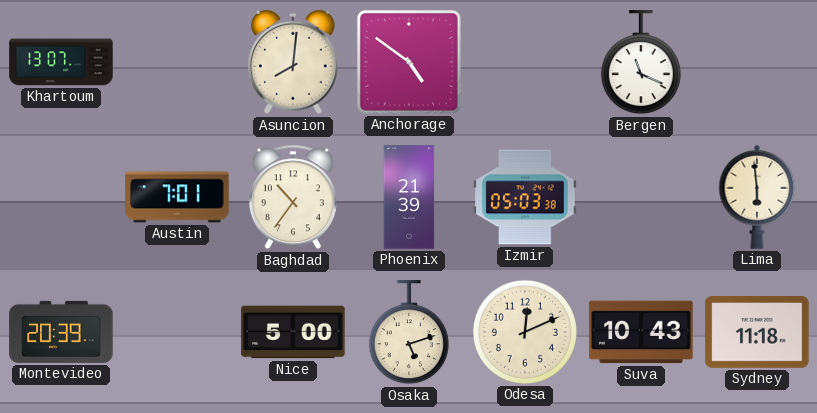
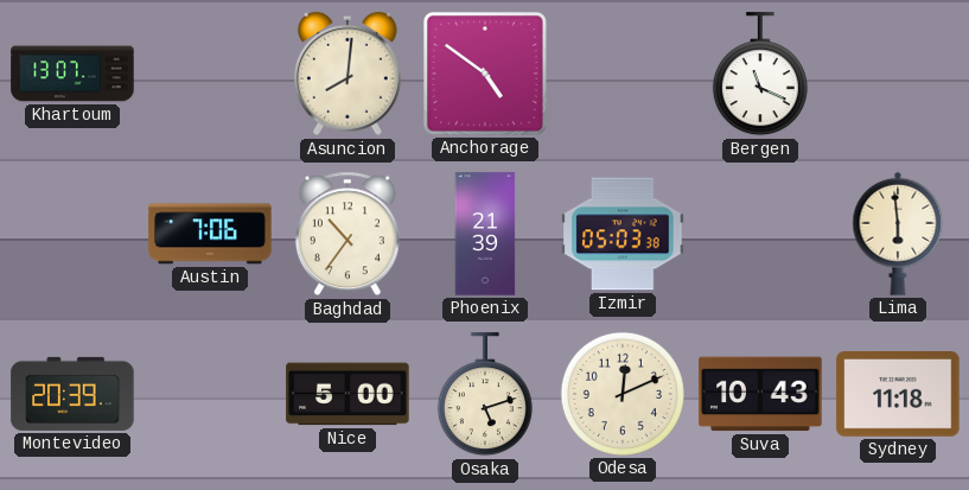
Austin: 7:01 -> 7:06
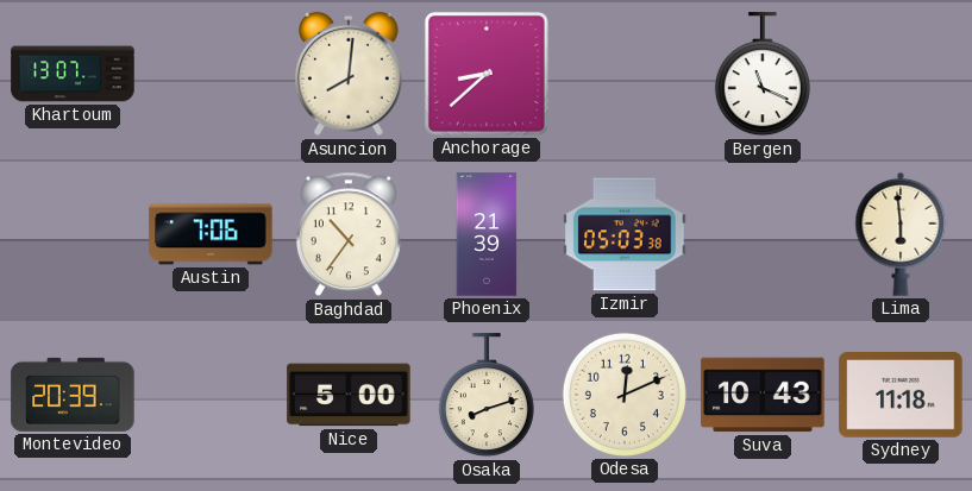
Anchorage: 4:51 -> 8:38
Osaka: 5:12 -> 8:12
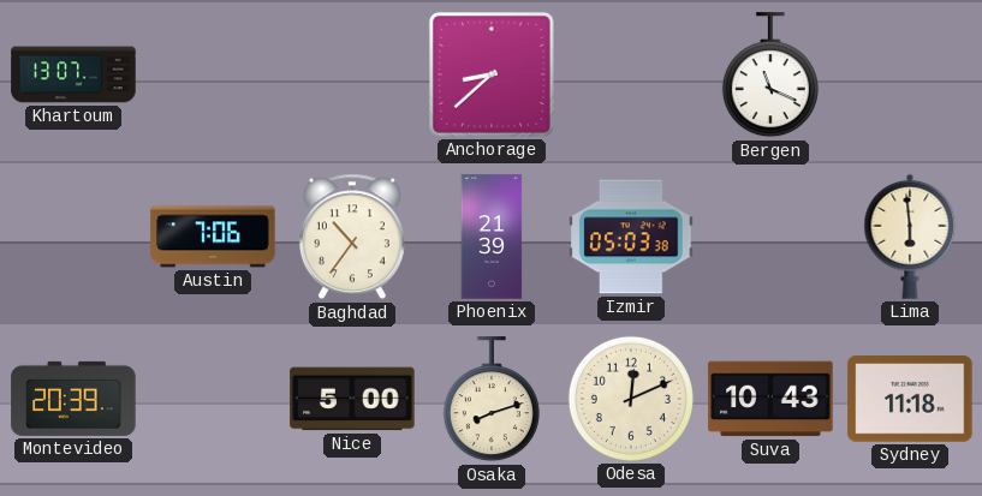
Asuncion: 8:01 -> none
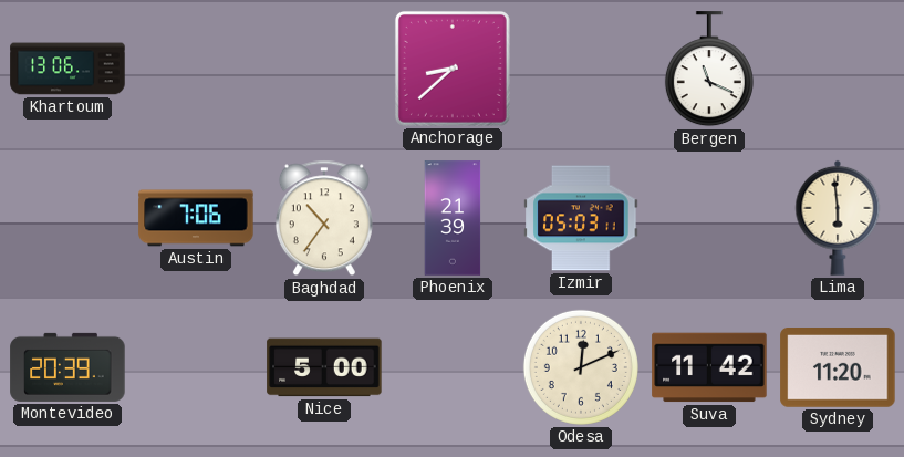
Khartoum: 13:07 -> 13:06
Izmir: 05:03:38 -> 05:03:11
Osaka: 8:12 -> none
Suva: 10:43 -> 11:42
Sydney: 11:18 -> 11:20
